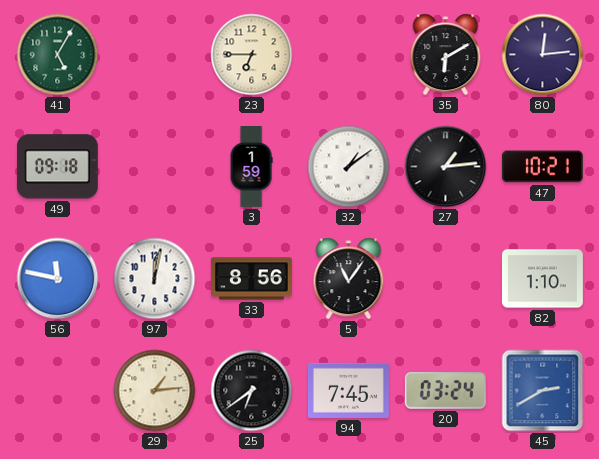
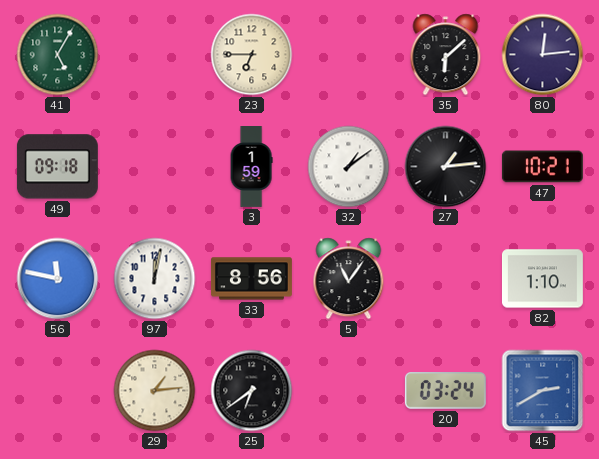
35: 6:10 -> 6:08
94: 7:45 -> none
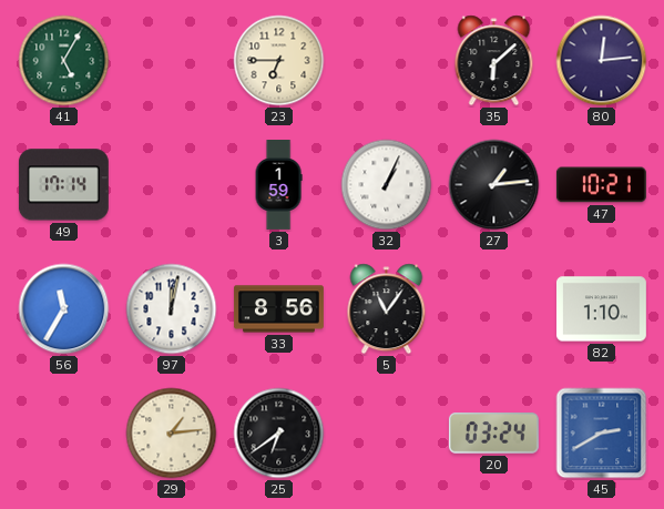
49: 09:18 -> 17:14
32: 1:09 -> 1:04
56: 11:47 -> 11:35
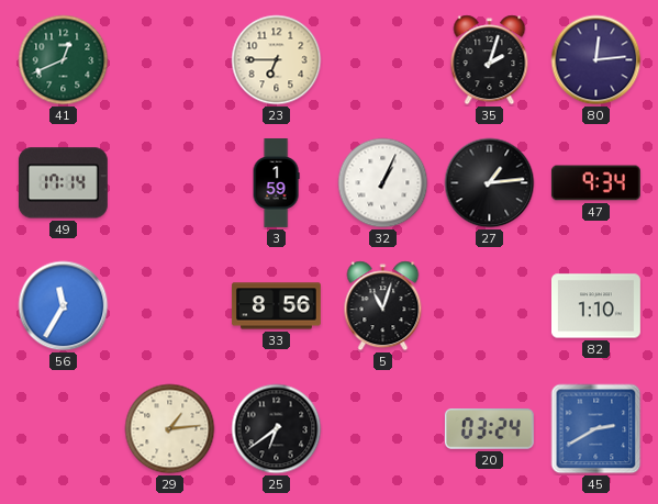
41: 5:05 -> 12:41
35: 6:08 -> 2:03
47: 10:21 -> 9:34
97: 12:02 -> none
5: 11:06 -> 11:03
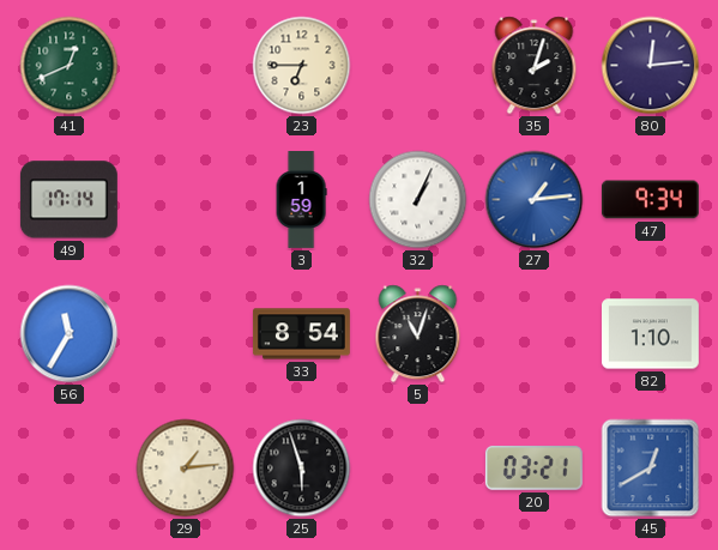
27 dial: black -> blue
33: 8:56 -> 8:54
25: 6:39 -> 5:57
20: 03:24 -> 03:21
45: 2:40 -> 12:40
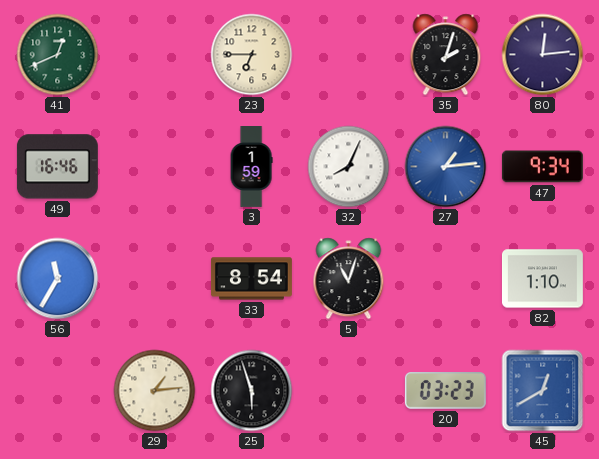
49: 17:14 -> 16:46
32: 1:04 -> 8:04
20: 03:21 -> 03:23
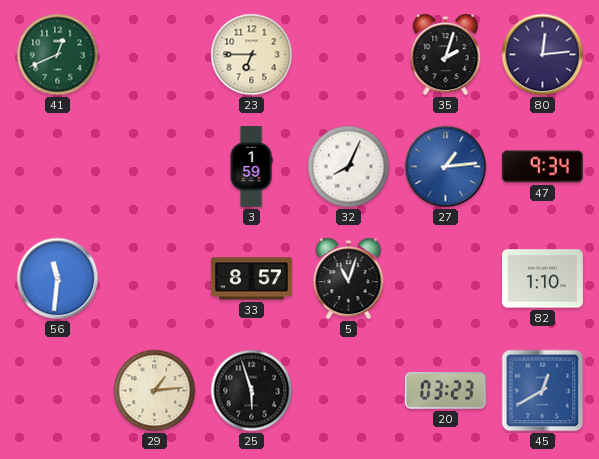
49: 16:46 -> none
56: 11:35 -> 11:31
33: 8:54 -> 8:57
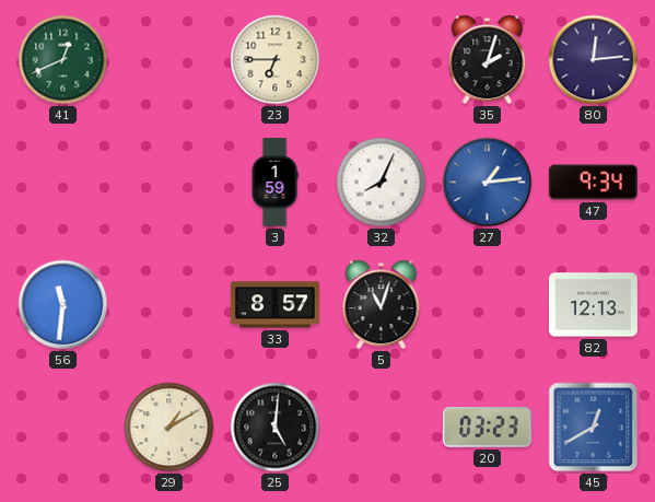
82: 1:10 -> 12:13
29: 1:14 -> 1:10
25: 5:57 -> 5:01
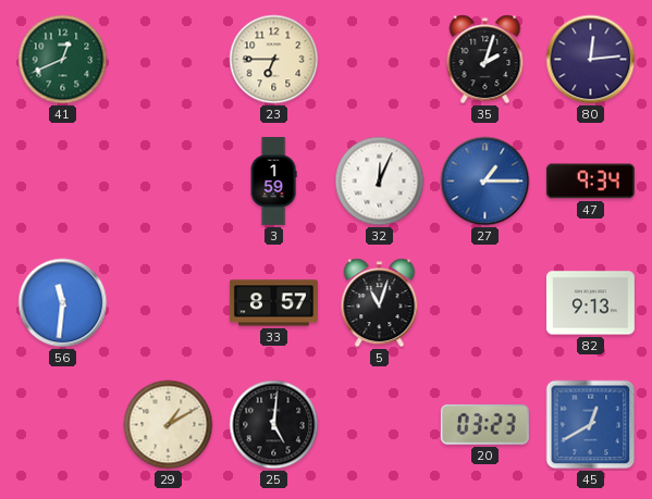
32: 8:04 -> 12:04
27: 1:14 -> 1:15
82: 12:13 -> 9:13
